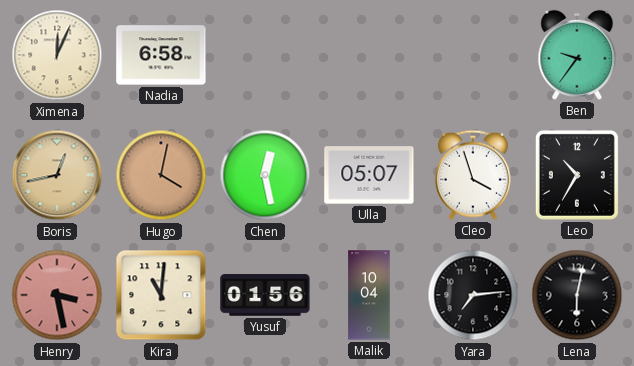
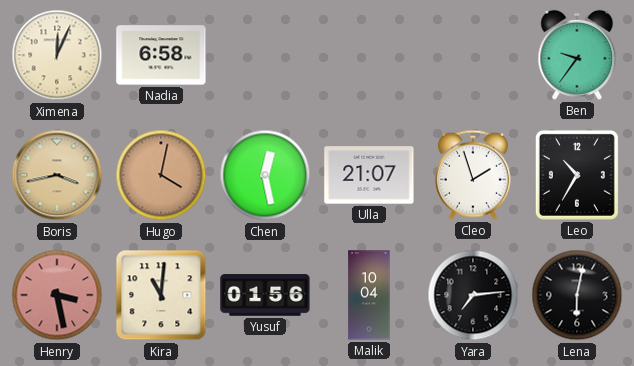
Boris: 12:43 -> 3:43
Ulla: 05:07 -> 21:07
Cleo: 3:57 -> 1:57
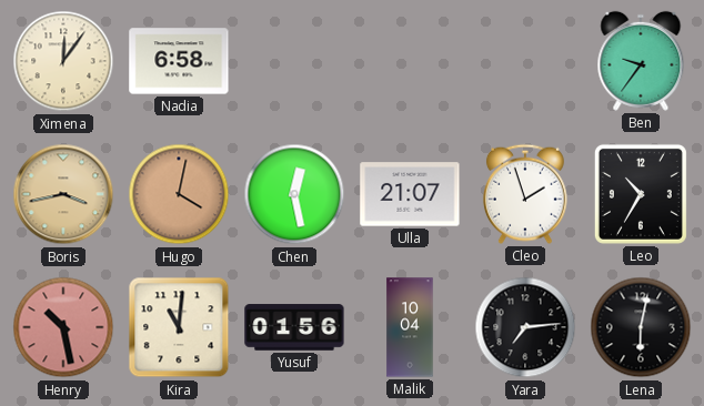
Ximena: 12:04 -> 12:06
Henry: 3:28 -> 10:28
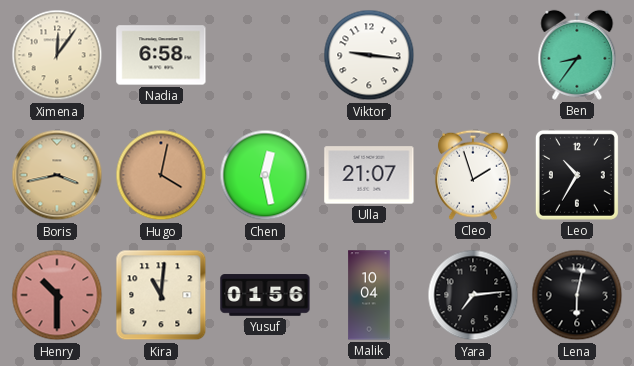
Viktor: none -> 9:16
Ben: 9:36 -> 8:36
Henry: 10:28 -> 10:30
